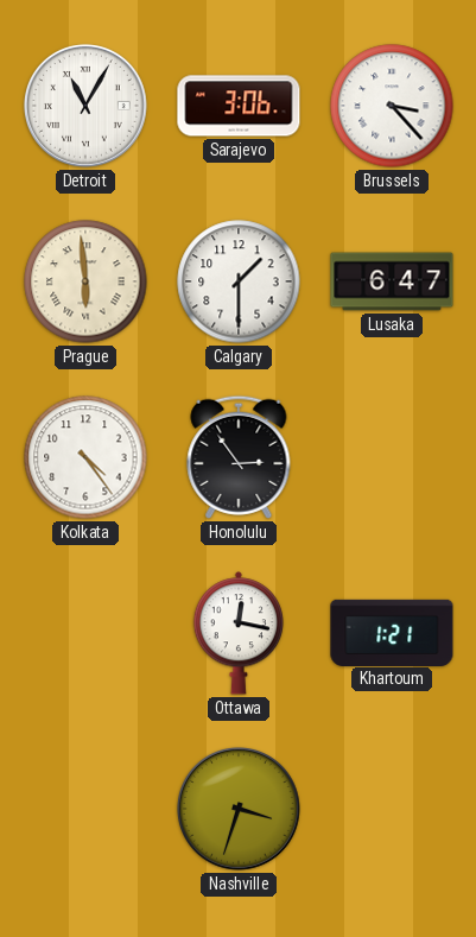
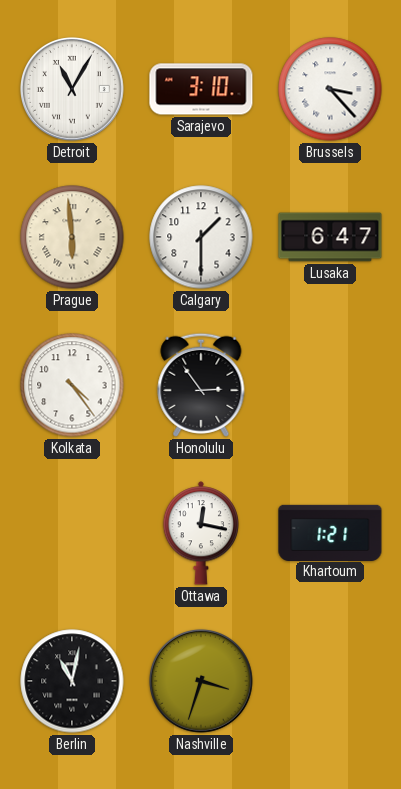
Sarajevo: 3:06 -> 3:10
Berlin: none -> 11:02
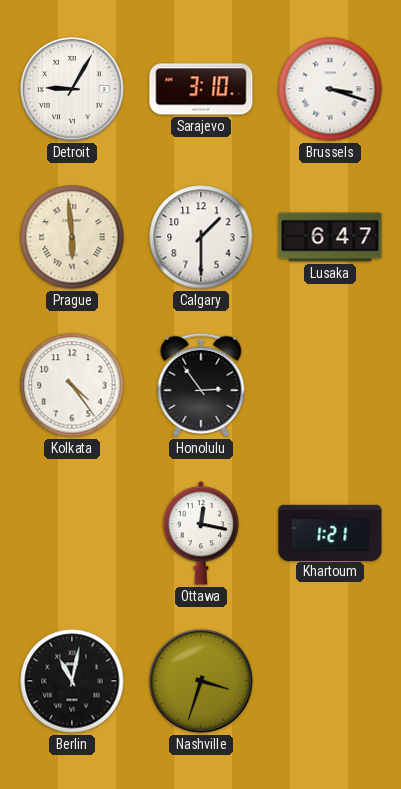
Detroit: 11:05 -> 9:05
Brussels: 3:23 -> 3:18
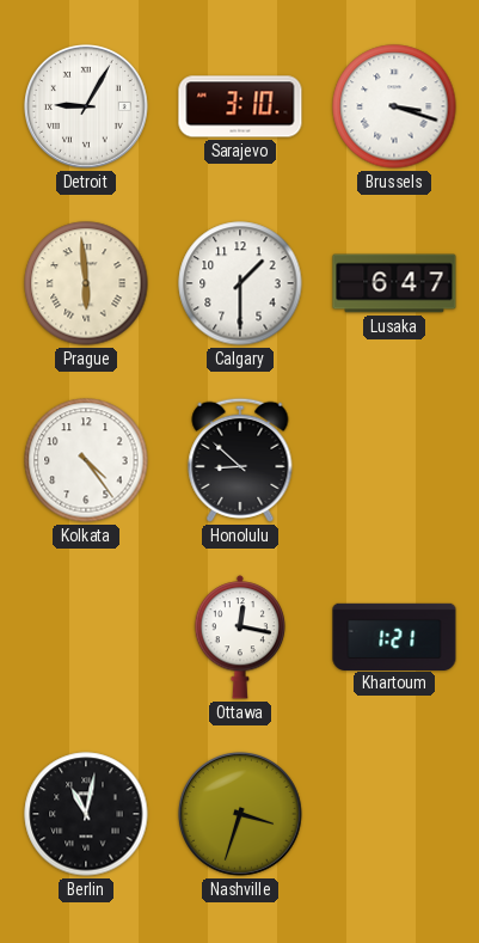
Honolulu: 2:54 -> 8:52
